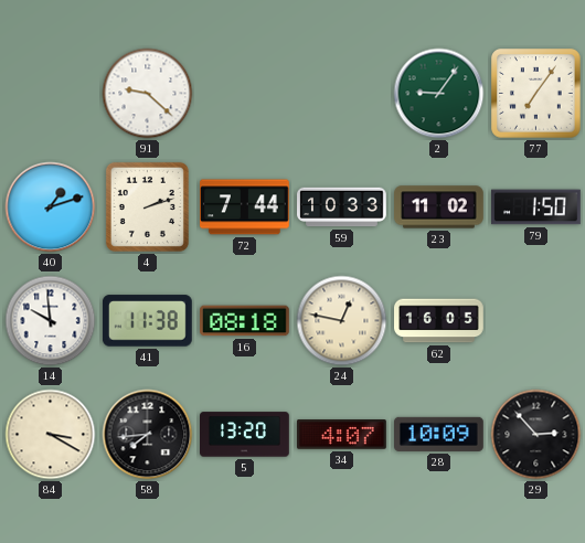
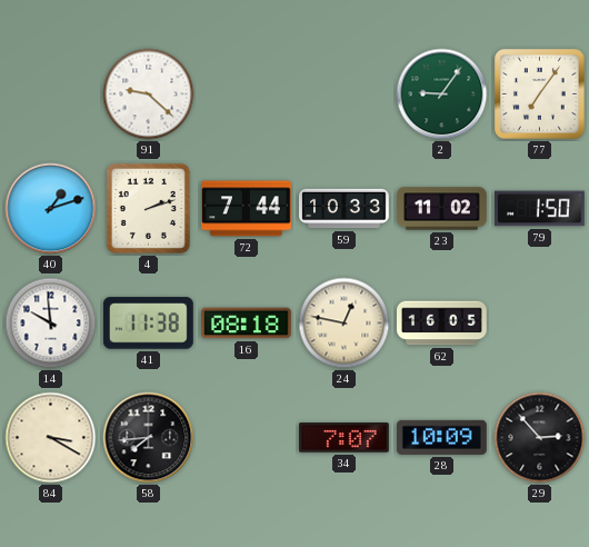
5: 13:20 -> none
34: 4:07 -> 7:07
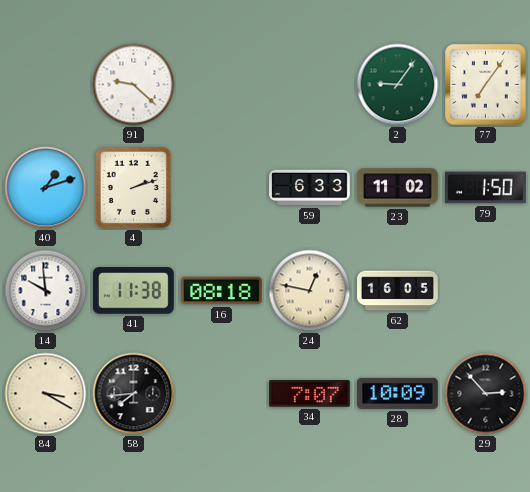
72: 7:44 -> none
59: 10:33 -> 6:33
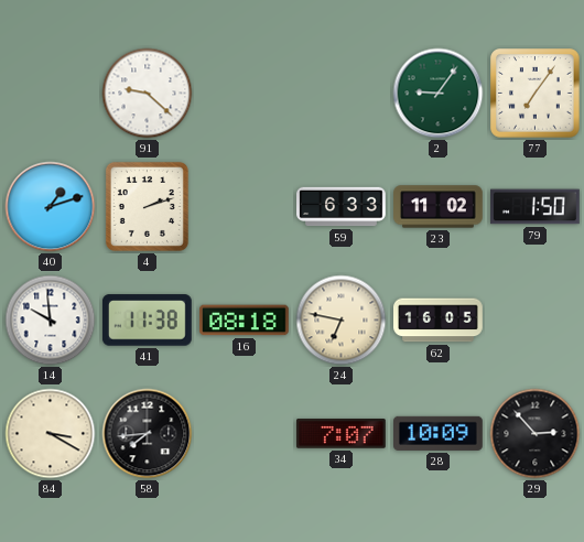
24: 12:47 -> 6:47
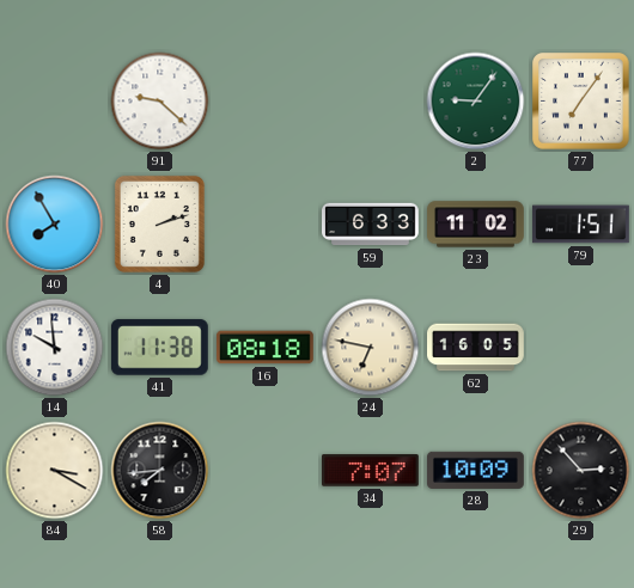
40: 1:12 -> 7:55
79: 1:50 -> 1:51
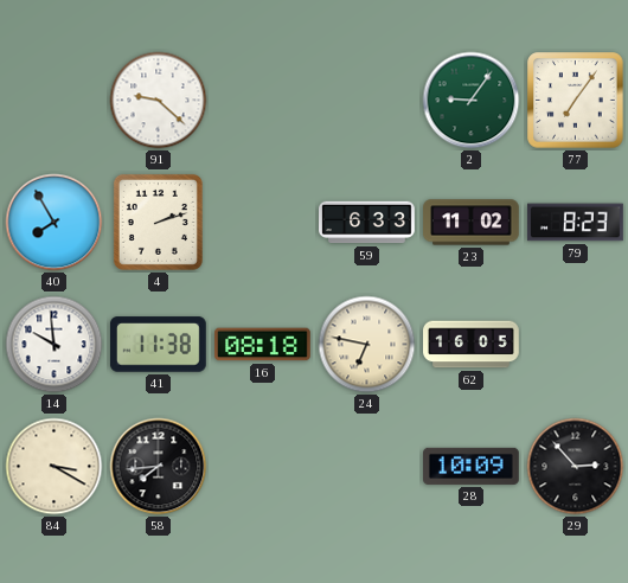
79: 1:51 -> 8:23
34: 7:07 -> none
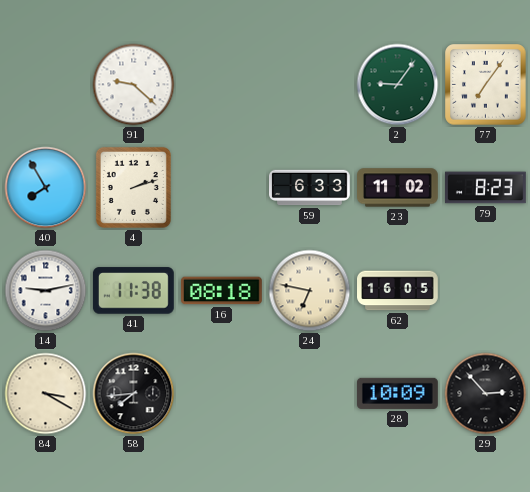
14: 9:59 -> 9:13
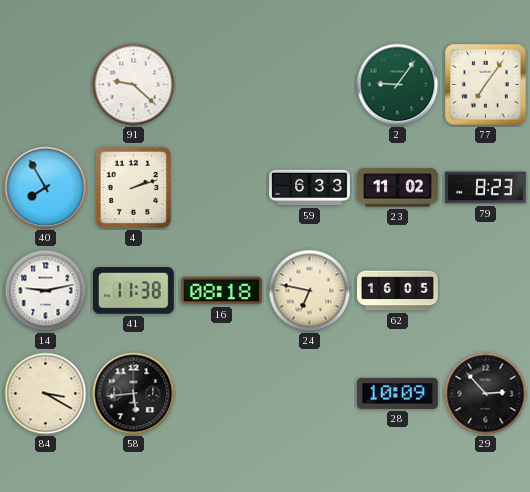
58: 7:44 -> 5:44
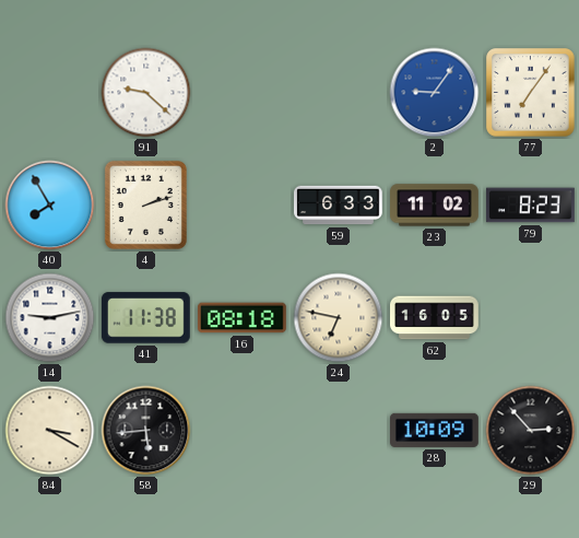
2 dial: green -> blue
